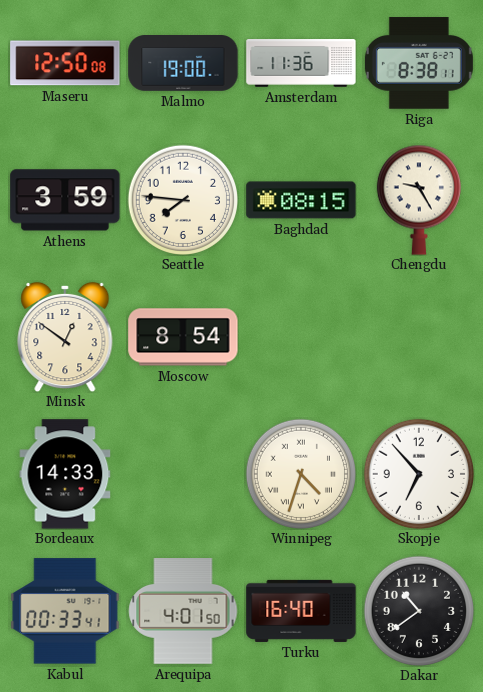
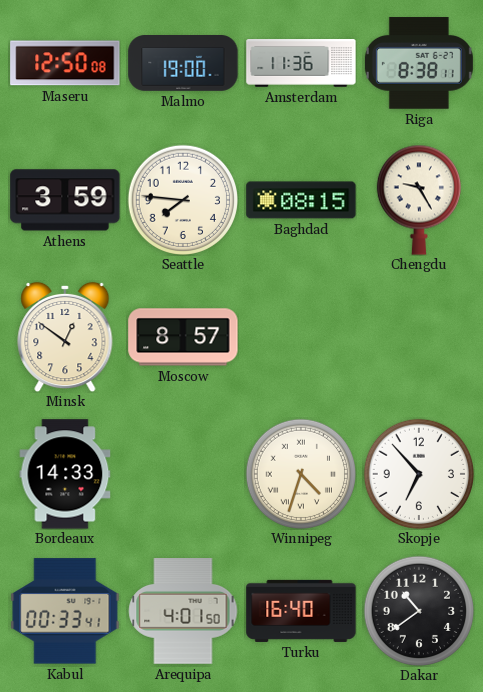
Moscow: 8:54 -> 8:57
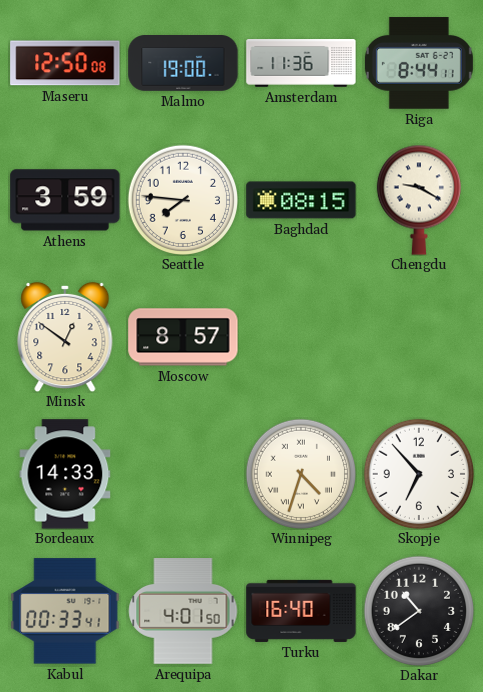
Riga: 8:38 -> 8:44
Chengdu: 9:25 -> 9:20
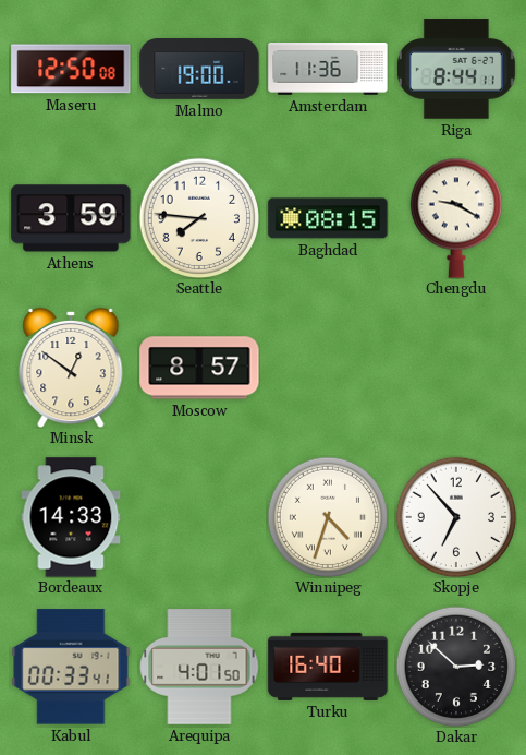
Dakar: 10:39 -> 2:52
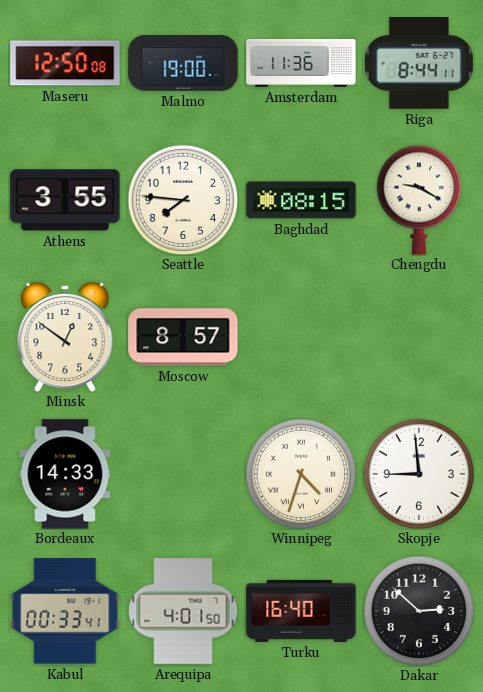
Athens: 3:59 -> 3:55
Skopje: 6:53 -> 8:59
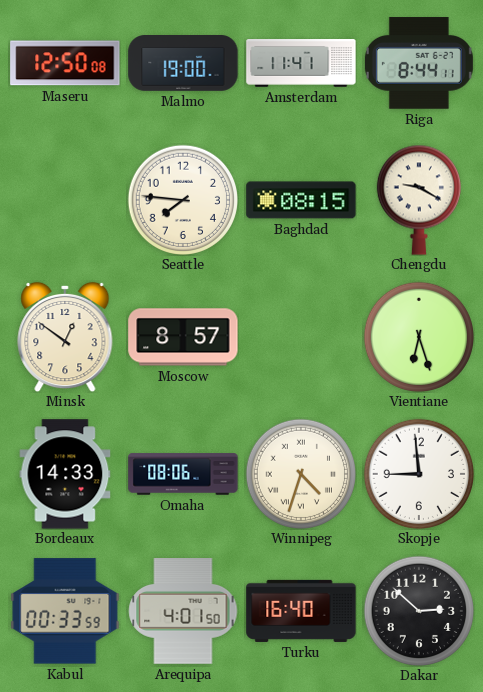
Amsterdam: 11:36 -> 11:41
Athens: 3:55 -> none
Vientiane: none -> 6:27
Omaha: none -> 08:06
Kabul: 00:33:41 -> 00:33:59
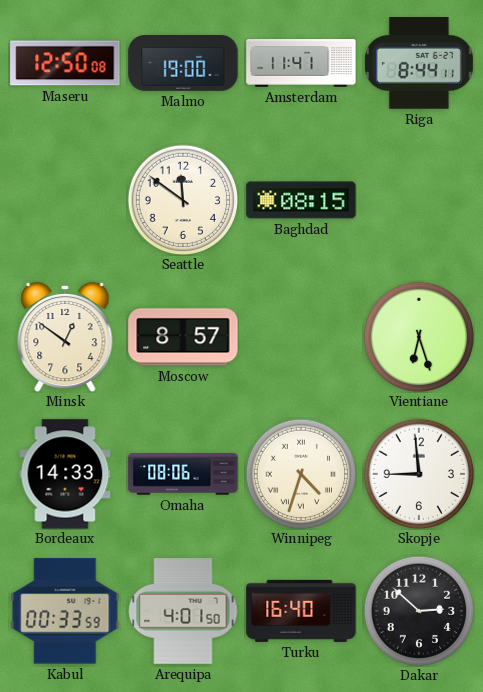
Seattle: 7:46 -> 11:51
Chengdu: 9:20 -> none
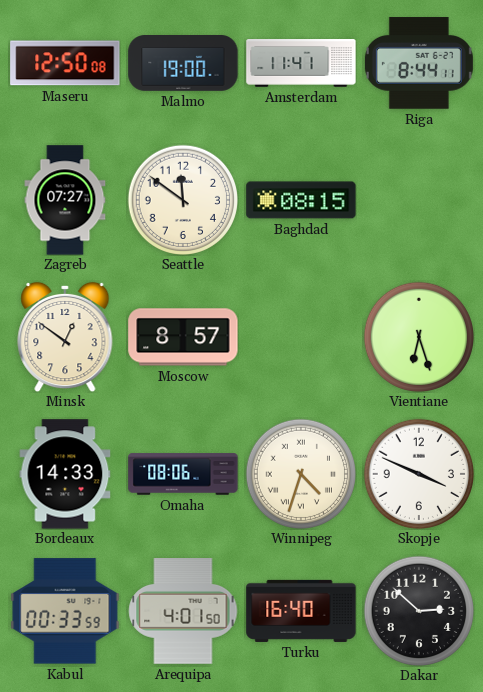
Zagreb: none -> 07:27
Skopje: 8:59 -> 3:49
